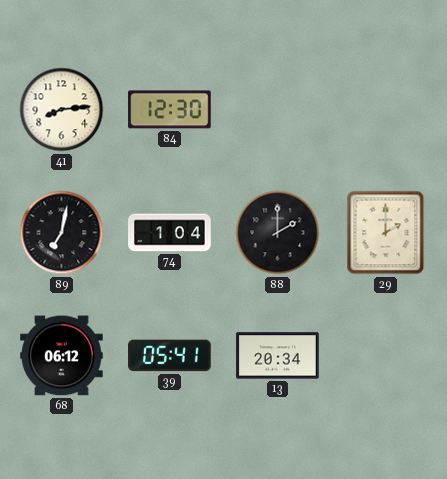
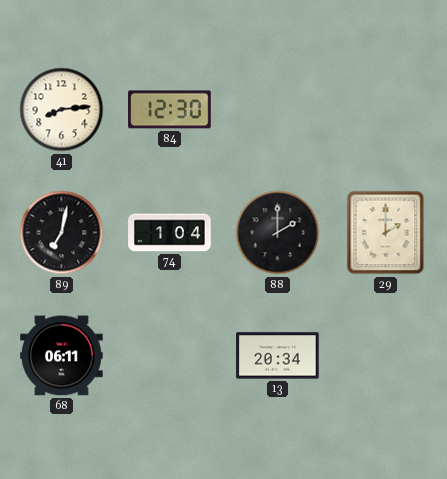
68: 06:12 -> 06:11
39: 05:41 -> none
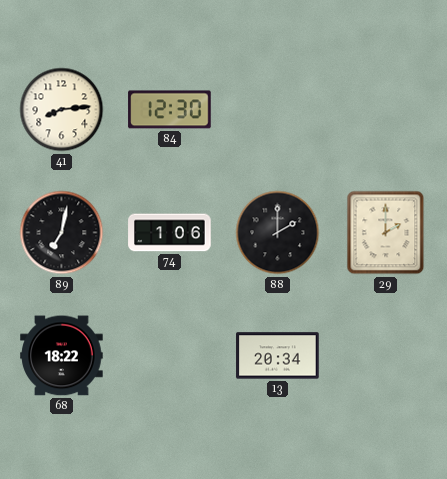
74: 1:04 -> 1:06
68: 06:11 -> 18:22
